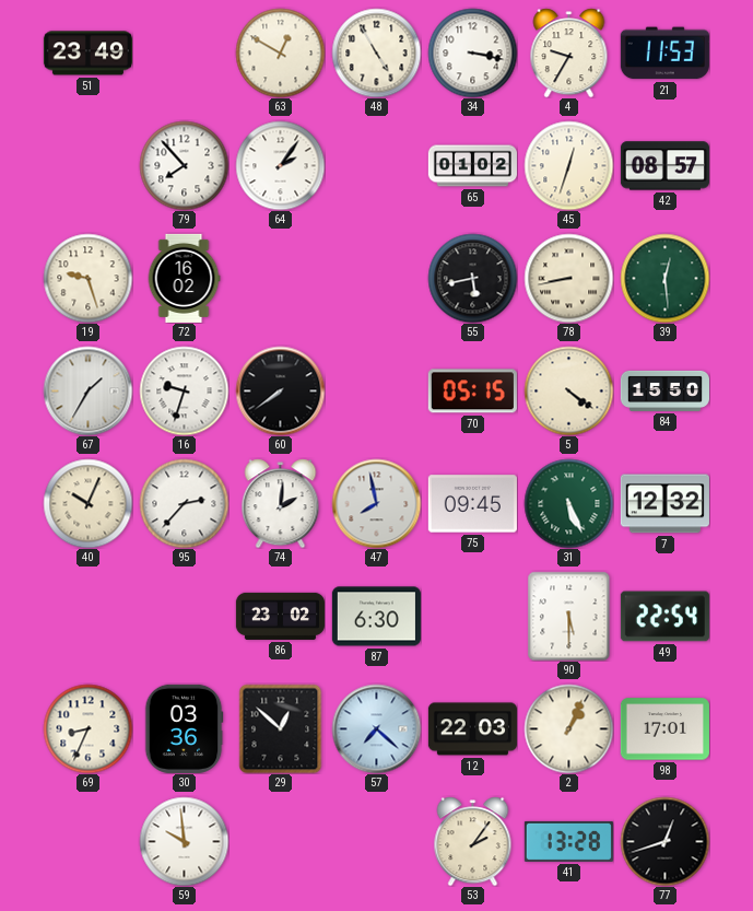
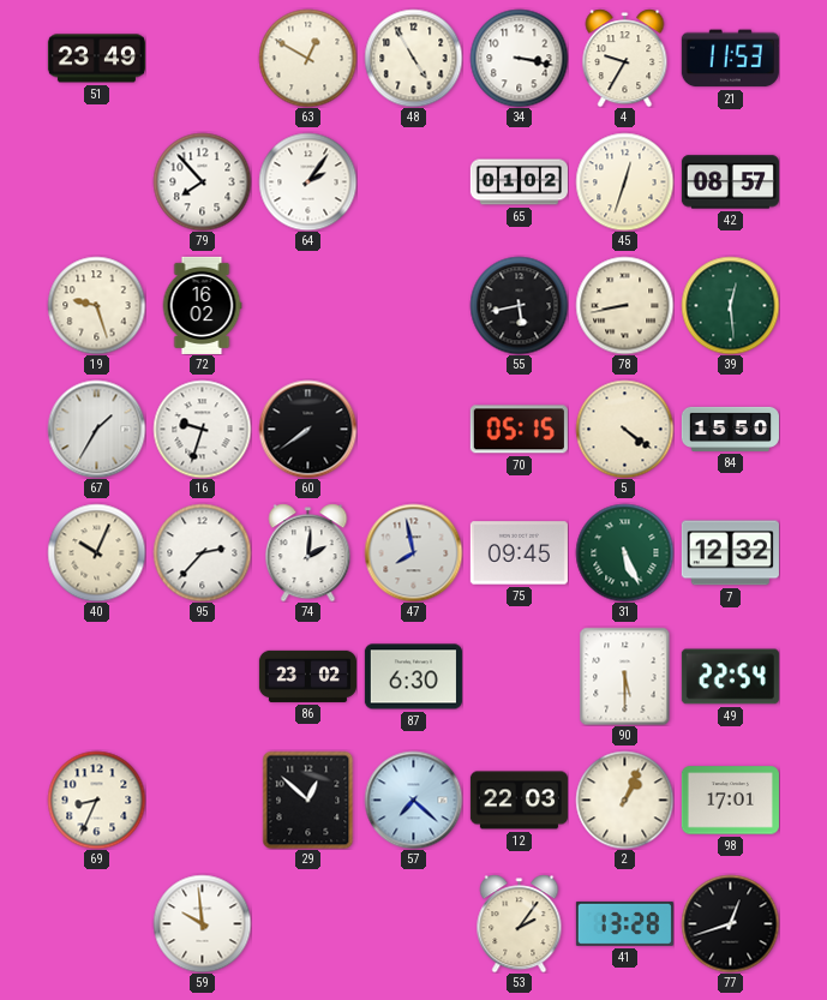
30: 03:36 -> none
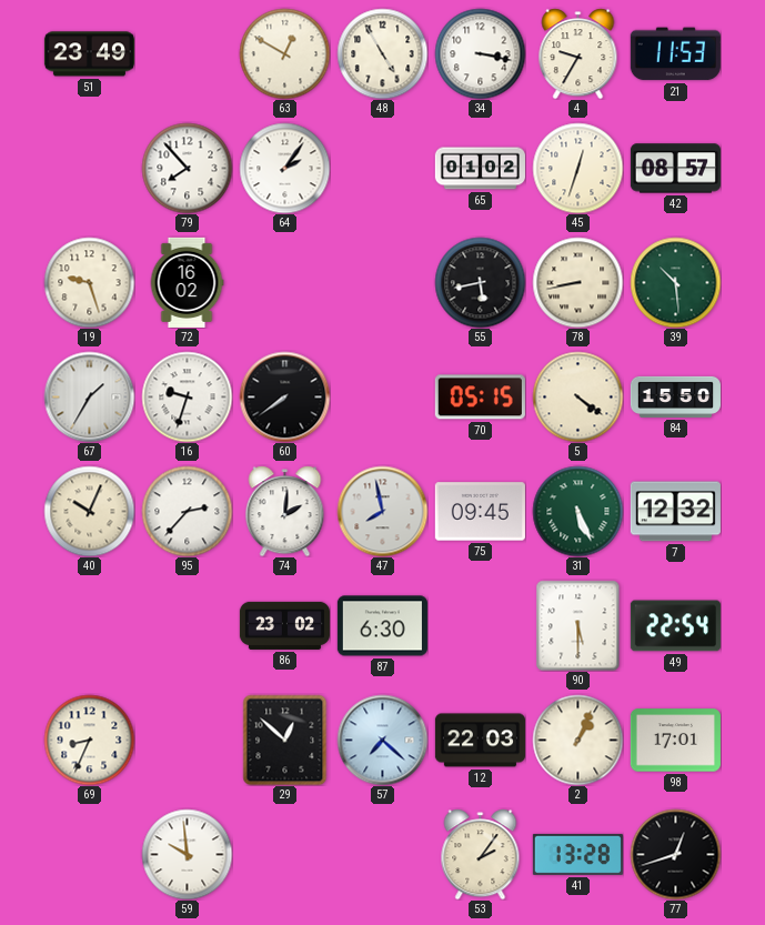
39: 12:29 -> 10:29
